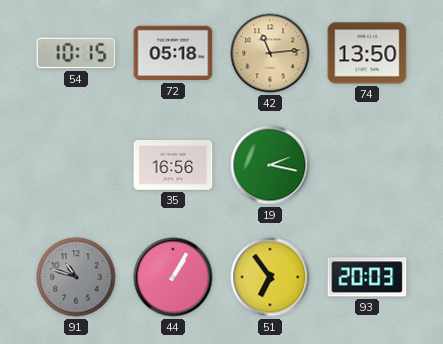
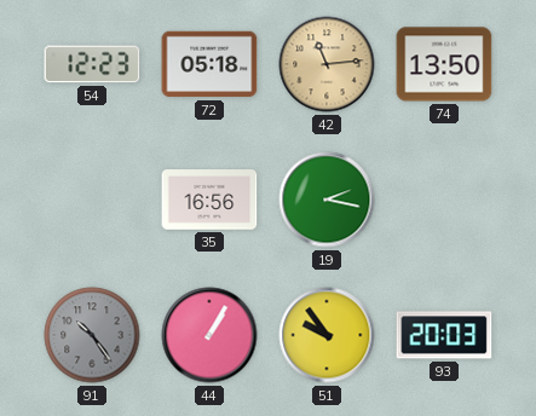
54: 10:15 -> 12:23
91: 10:48 -> 10:24
51: 6:54 -> 9:54
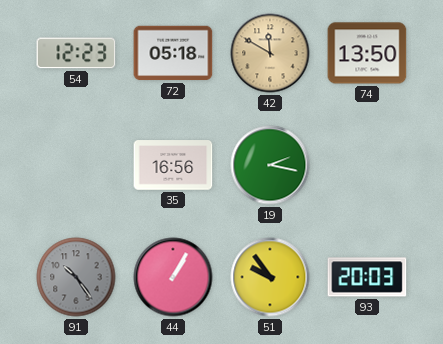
42: 11:14 -> 11:50
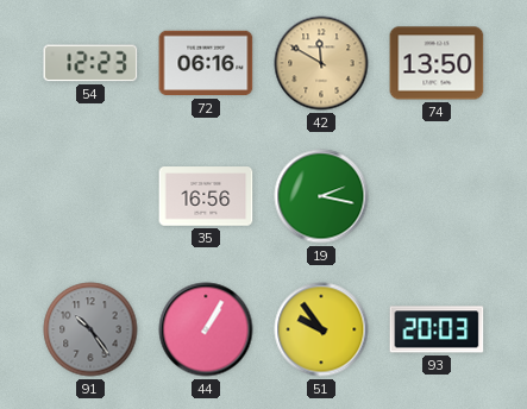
72: 05:18 -> 06:16
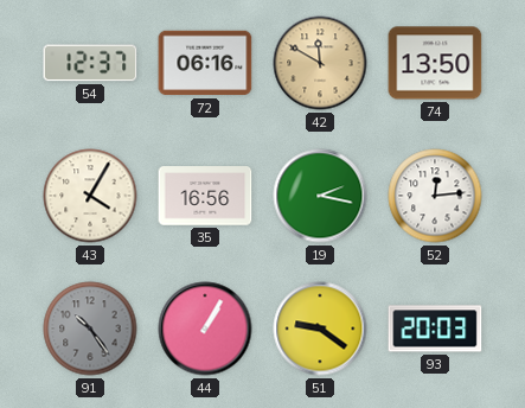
54: 12:23 -> 12:37
43: none -> 4:05
52: none -> 12:14
51: 9:54 -> 9:21
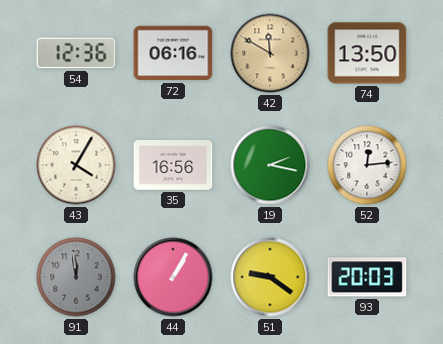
54: 12:37 -> 12:36
91: 10:24 -> 11:59
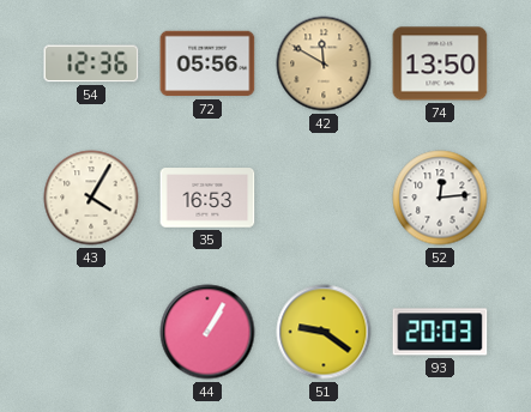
72: 06:16 -> 05:56
35: 16:56 -> 16:53
19: 2:17 -> none
91: 11:59 -> none
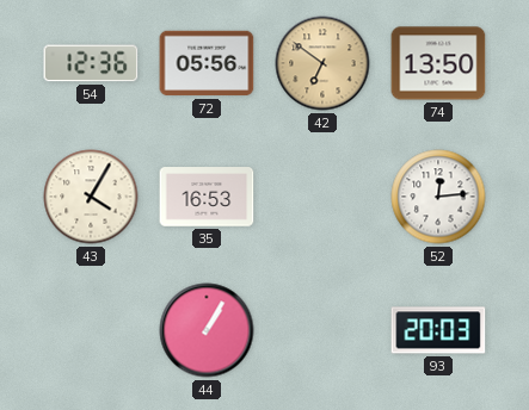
42: 11:50 -> 6:51
51: 9:21 -> none
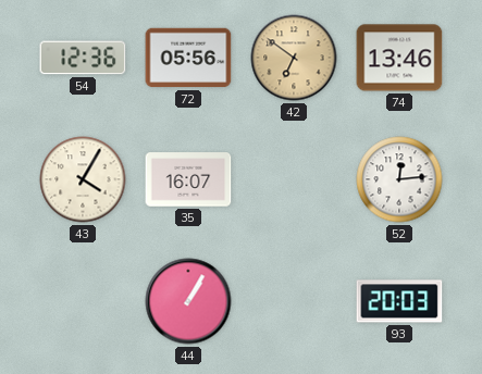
74: 13:50 -> 13:46
35: 16:53 -> 16:07
